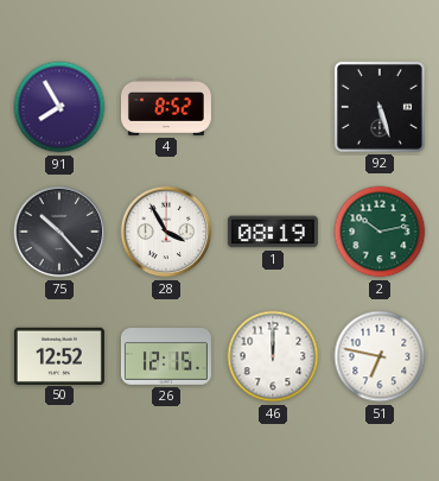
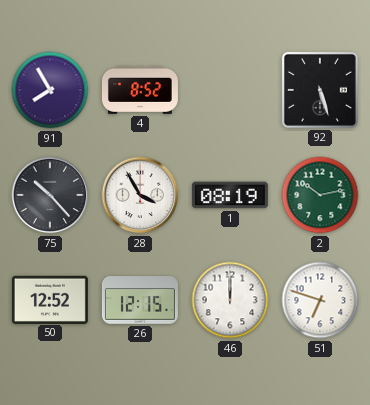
51: 6:47 -> 6:48
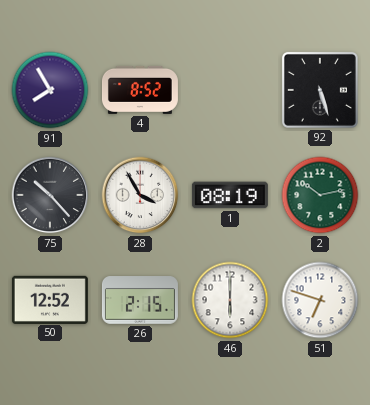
26: 12:15 -> 2:15
46: 12:00 -> 6:00
